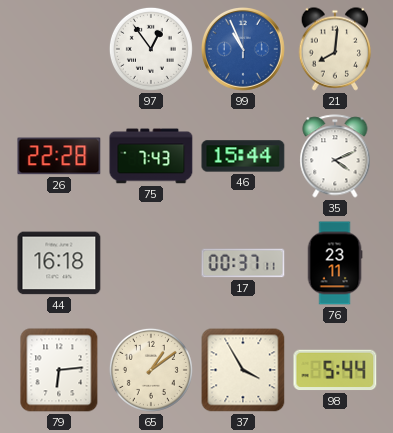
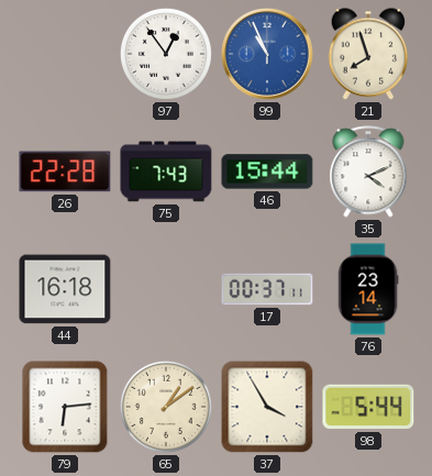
21: 8:01 -> 7:57
76: 23:11 -> 23:14
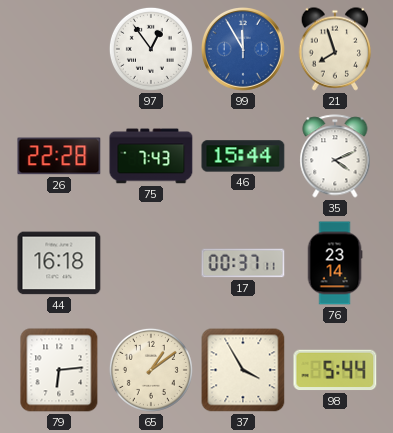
99: 10:56 -> 11:55
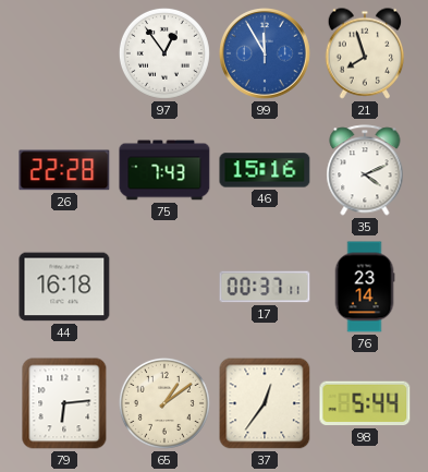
46: 15:44 -> 15:16
37: 3:55 -> 12:36
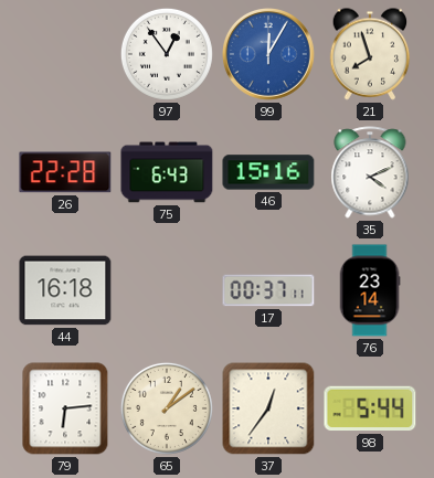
99: 11:55 -> 12:05
75: 7:43 -> 6:43
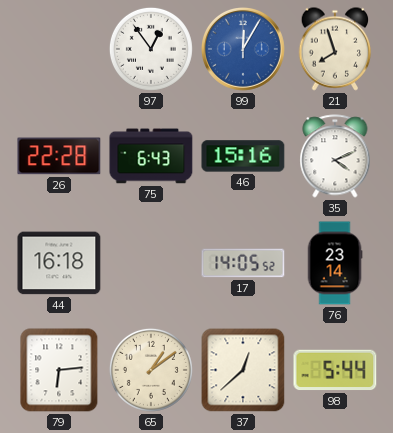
17: 00:37 -> 14:05
37: 12:36 -> 12:38
